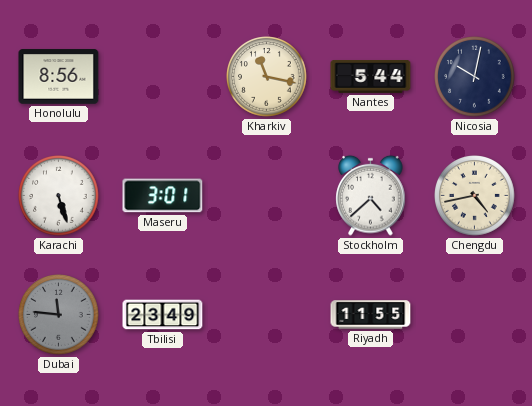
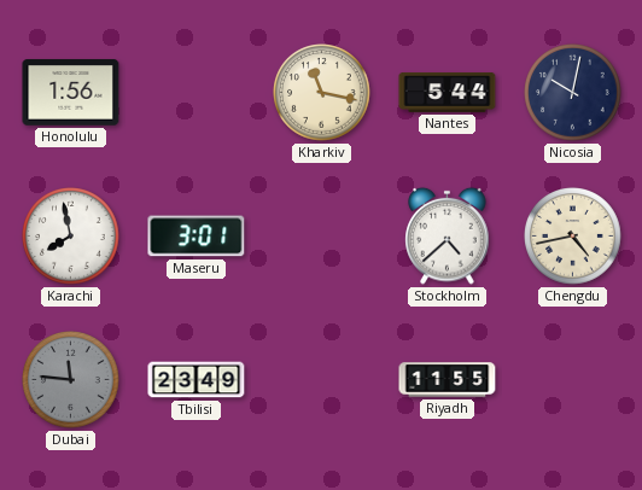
Honolulu: 8:56 -> 1:56
Karachi: 5:27 -> 7:58
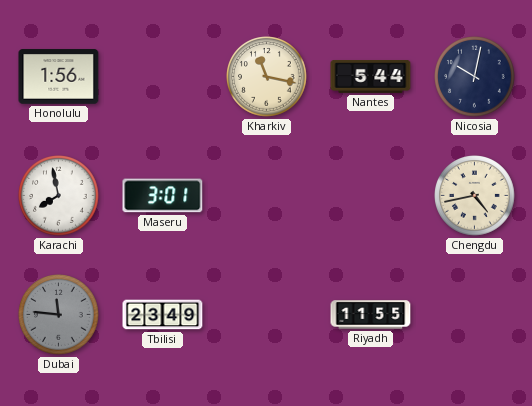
Stockholm: 4:38 -> none
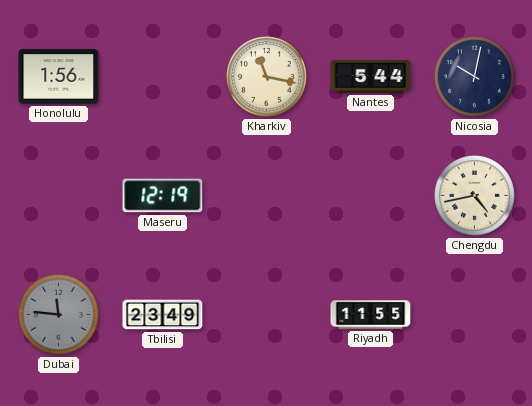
Karachi: 7:58 -> none
Maseru: 3:01 -> 12:19
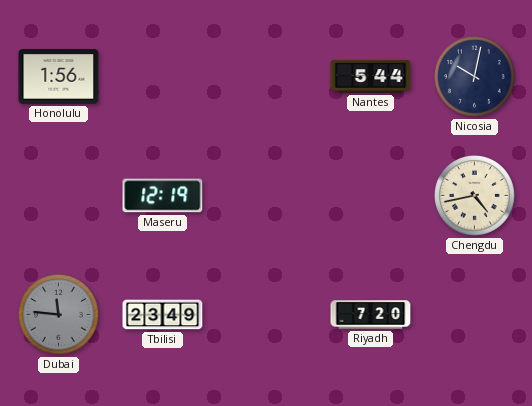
Kharkiv: 11:17 -> none
Riyadh: 11:55 -> 7:20
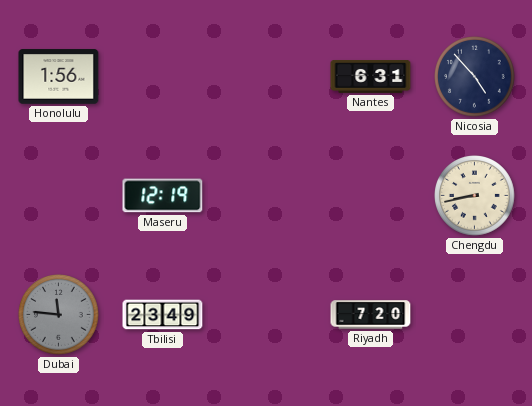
Nantes: 5:44 -> 6:31
Nicosia: 10:02 -> 4:53
Chengdu: 4:43 -> 8:43
